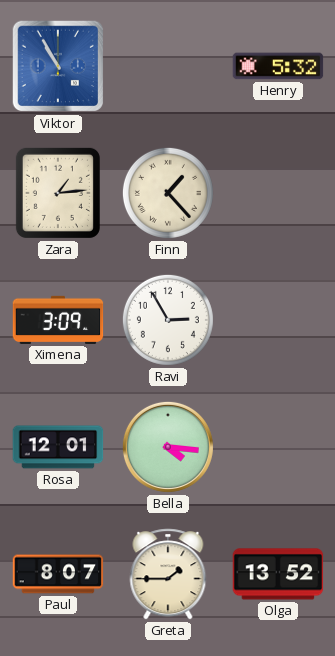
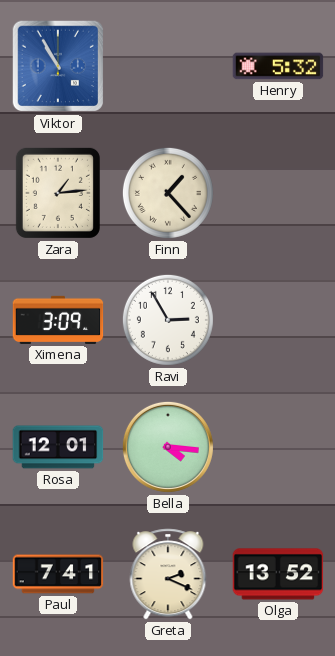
Paul: 8:07 -> 7:41
Greta: 1:45 -> 2:19
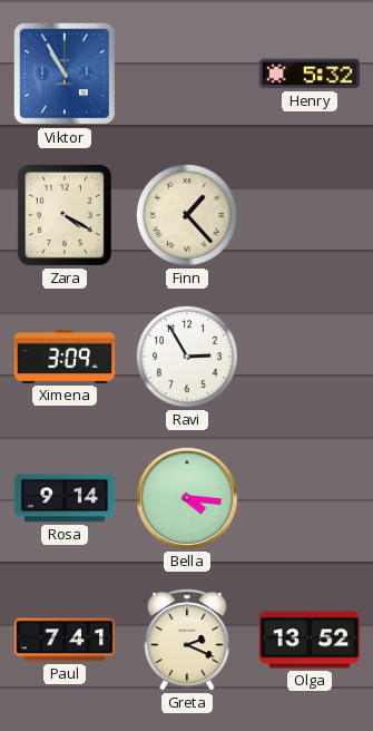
Zara: 1:14 -> 4:20
Rosa: 12:01 -> 9:14
